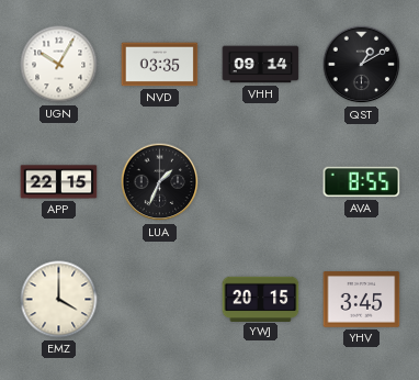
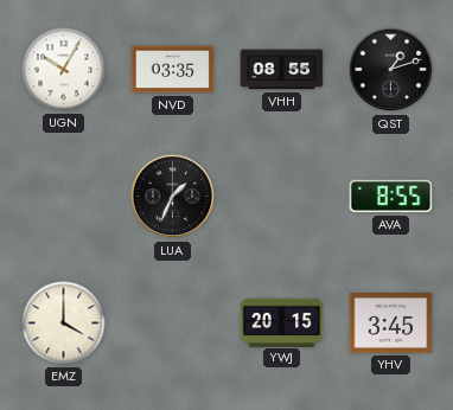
VHH: 09:14 -> 08:55
QST: 1:10 -> 1:12
APP: 22:15 -> none
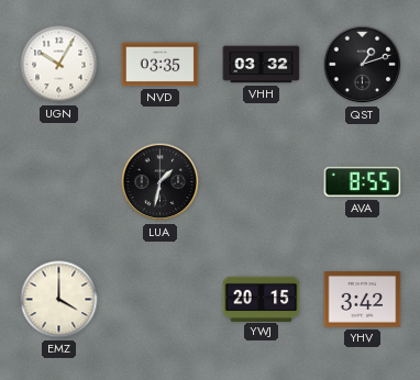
VHH: 08:55 -> 03:32
LUA: 1:34 -> 1:32
YHV: 3:45 -> 3:42
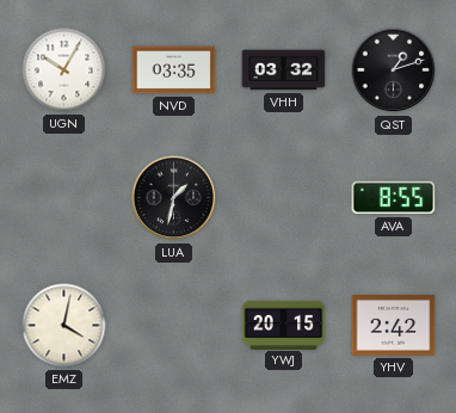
EMZ: 4:00 -> 4:02
YHV: 3:42 -> 2:42
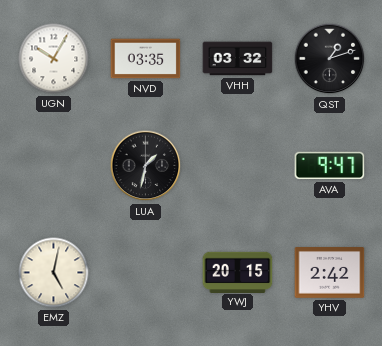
AVA: 8:55 -> 9:47
EMZ: 4:02 -> 5:02
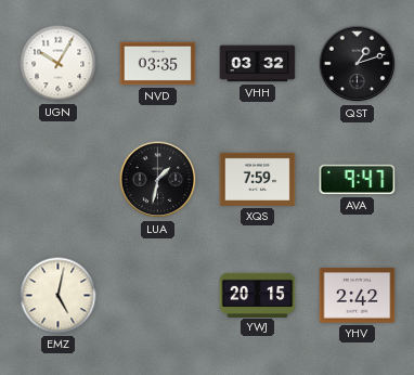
XQS: none -> 7:59
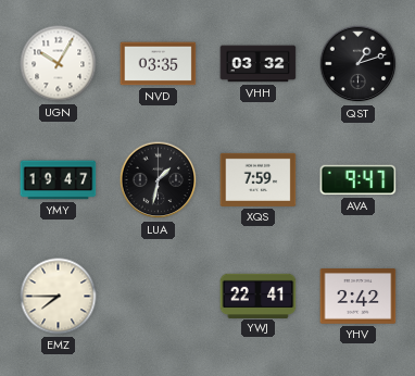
YMY: none -> 19:47
EMZ: 5:02 -> 7:45
YWJ: 20:15 -> 22:41
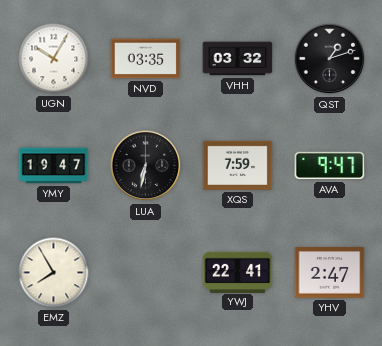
LUA: 1:32 -> 6:32
EMZ: 7:45 -> 7:55
YHV: 2:42 -> 2:47
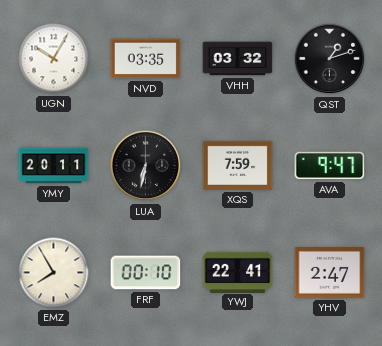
YMY: 19:47 -> 20:11
FRF: none -> 00:10
